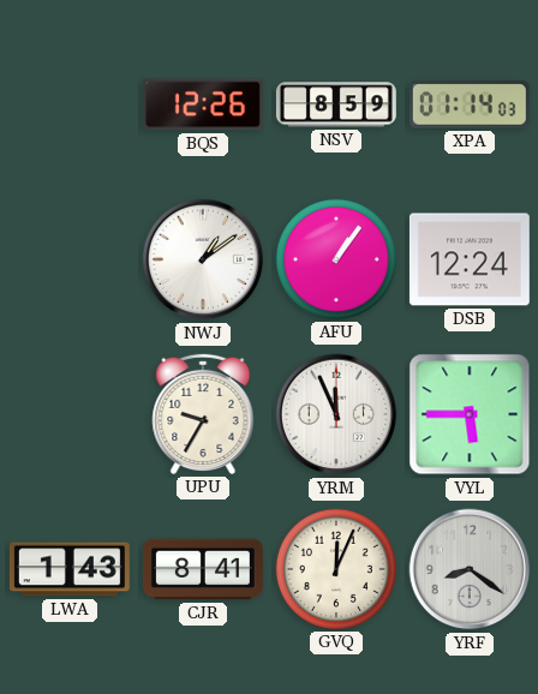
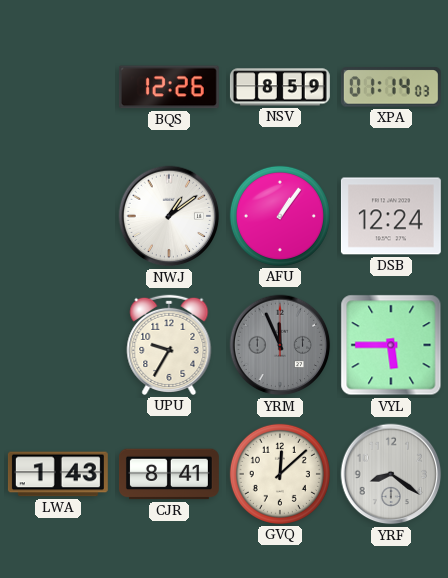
YRM dial: white -> grey
GVQ: 12:04 -> 12:08
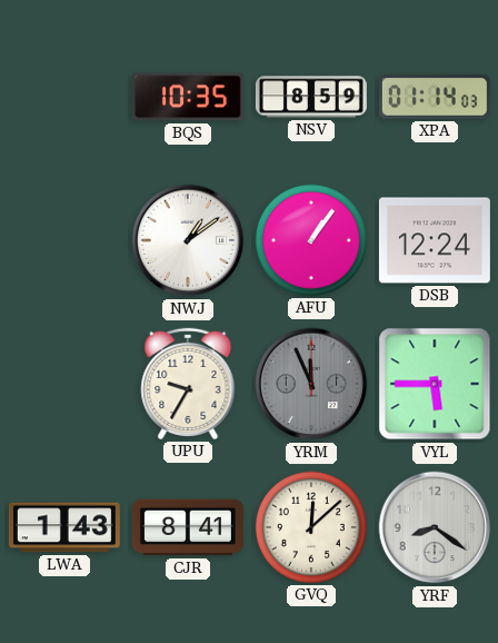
BQS: 12:26 -> 10:35
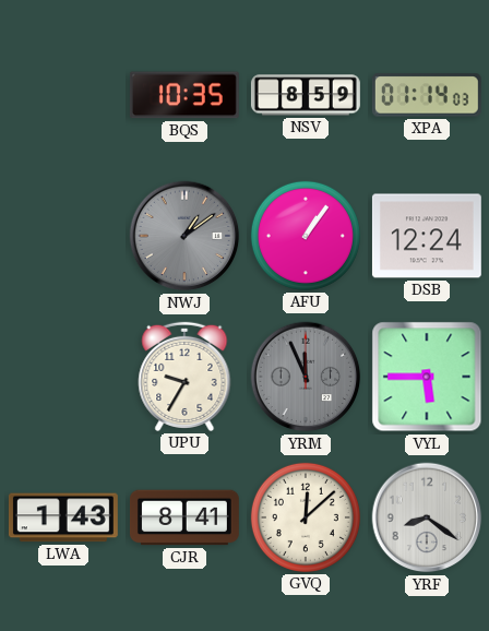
NWJ dial: white -> grey
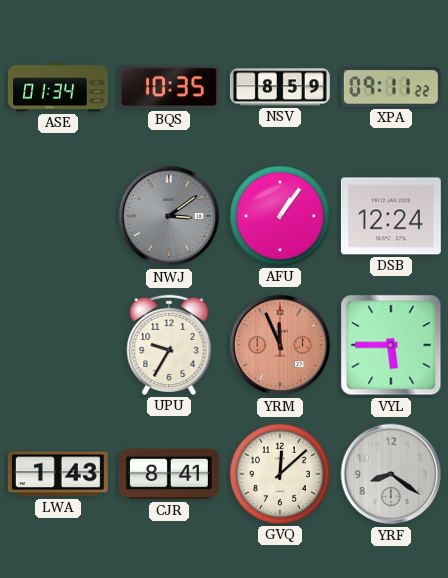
ASE: none -> 01:34
XPA: 01:14 -> 09:11
NWJ: 1:09 -> 3:09
YRM dial: grey -> salmon
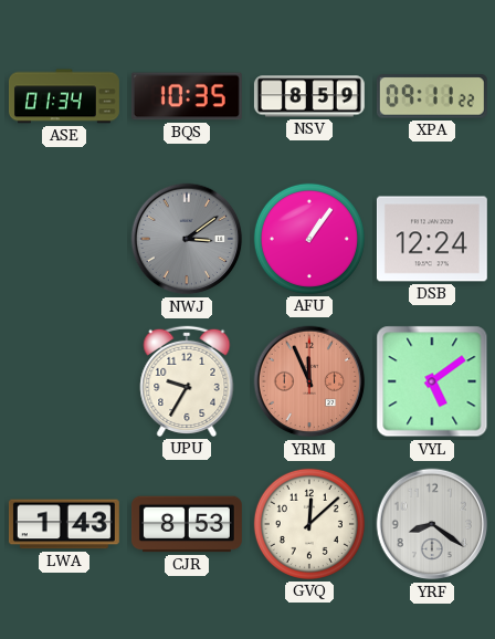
VYL: 5:45 -> 5:09
CJR: 8:41 -> 8:53
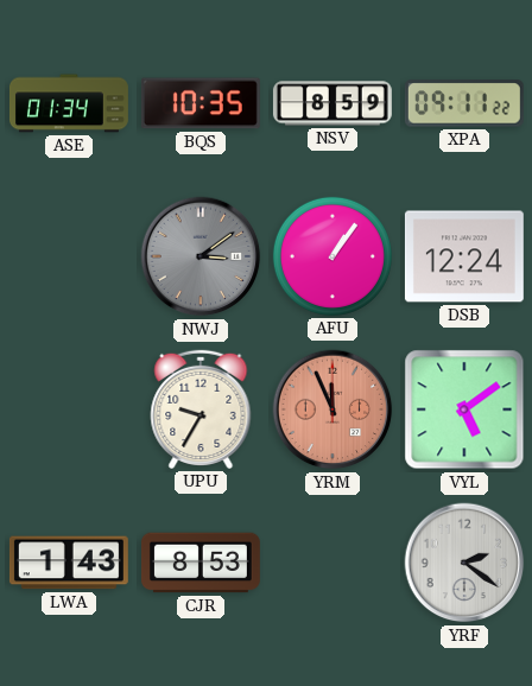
GVQ: 12:08 -> none
YRF: 8:21 -> 2:21
